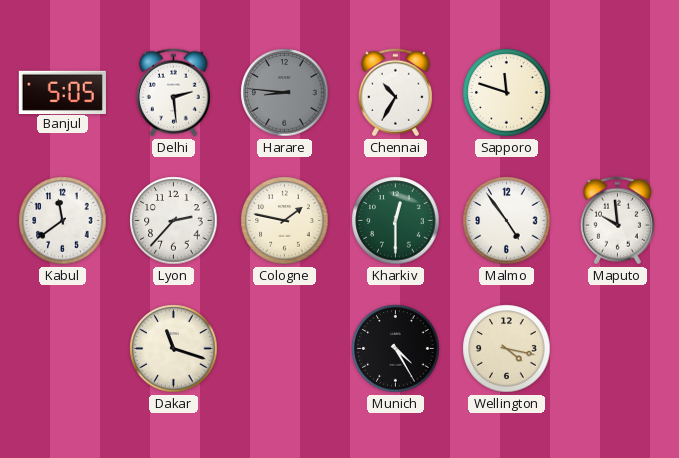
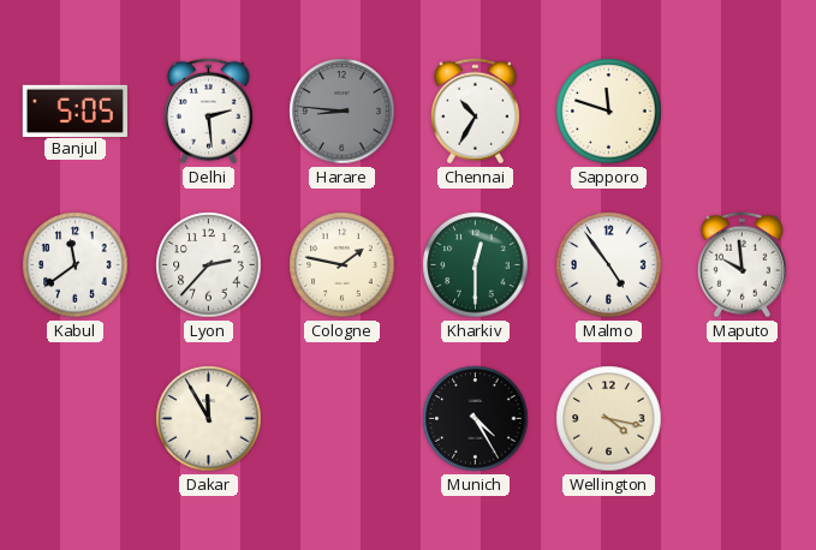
Dakar: 11:18 -> 11:55
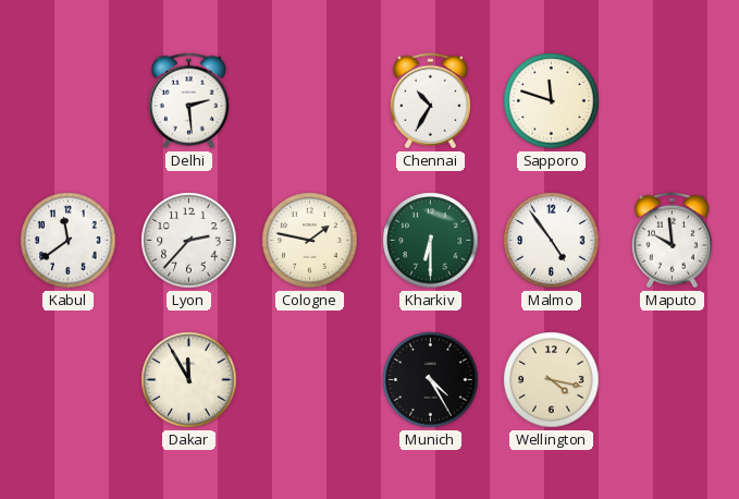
Banjul: 5:05 -> none
Harare: 8:46 -> none
Kharkiv: 12:30 -> 6:30
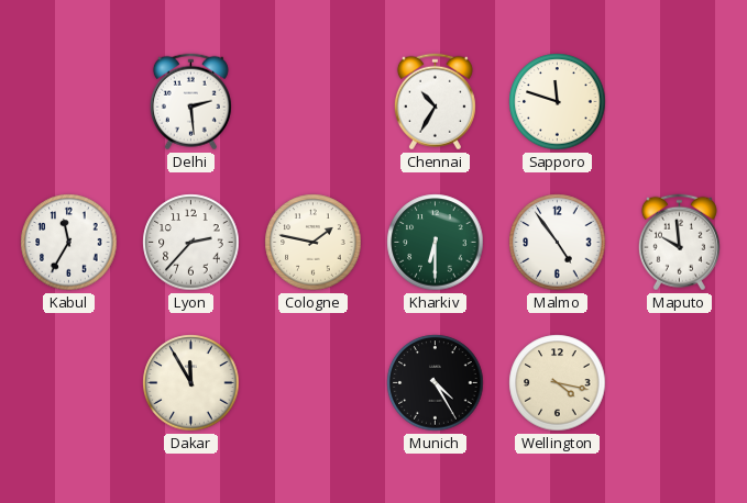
Kabul: 11:39 -> 11:35
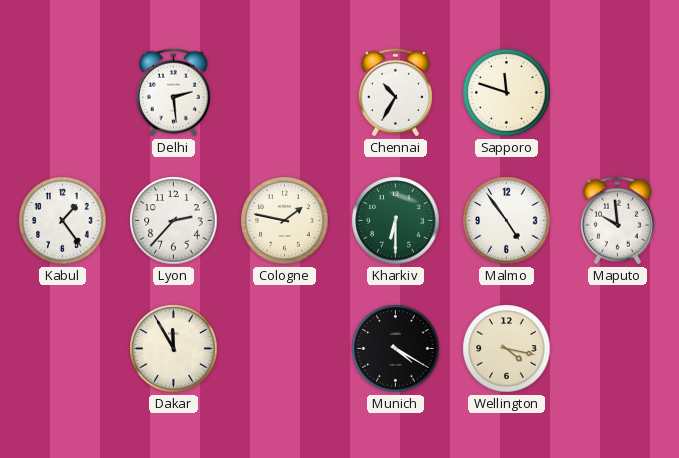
Kabul: 11:35 -> 1:24
Munich: 4:25 -> 4:20
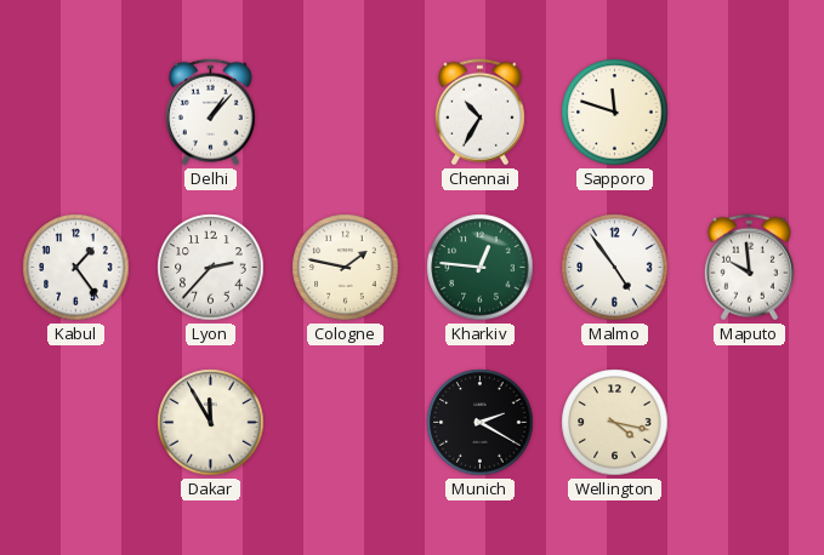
Delhi: 2:29 -> 1:07
Kharkiv: 6:30 -> 12:46
Munich: 4:20 -> 2:20
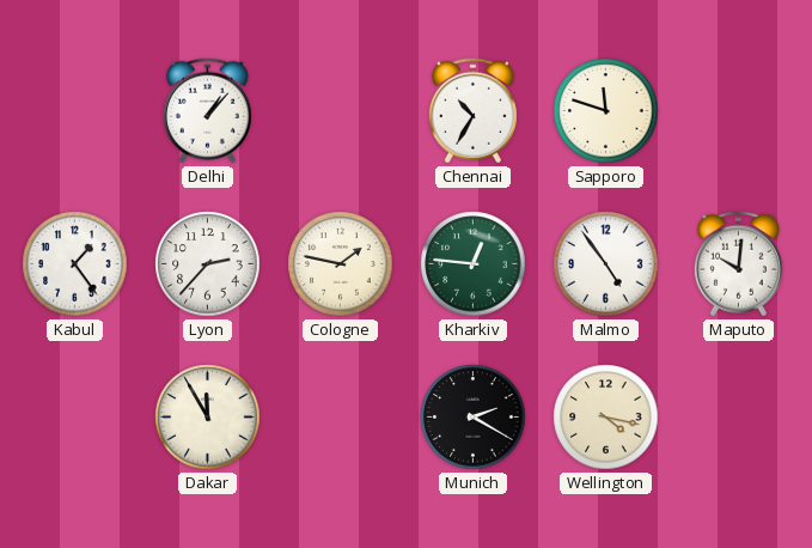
Maputo: 9:59 -> 10:01
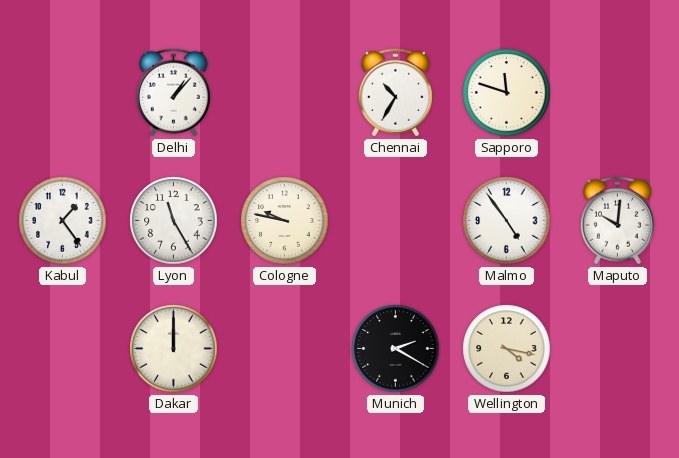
Lyon: 2:37 -> 11:25
Cologne: 1:47 -> 9:47
Kharkiv: 12:46 -> none
Dakar: 11:55 -> 12:00
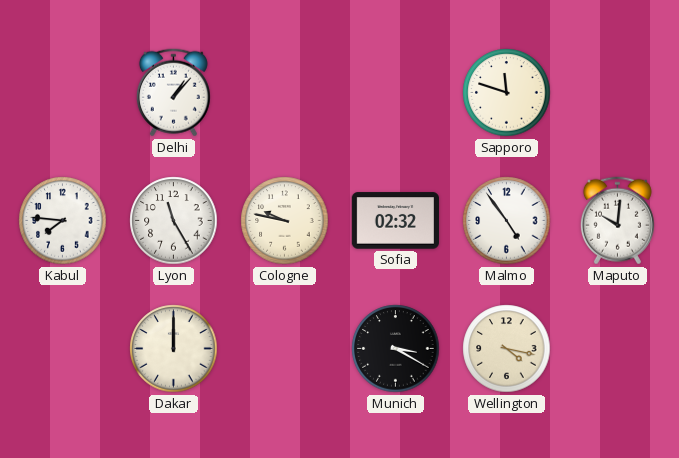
Chennai: 10:35 -> none
Kabul: 1:24 -> 7:46
Sofia: none -> 02:32
Munich: 2:20 -> 3:20
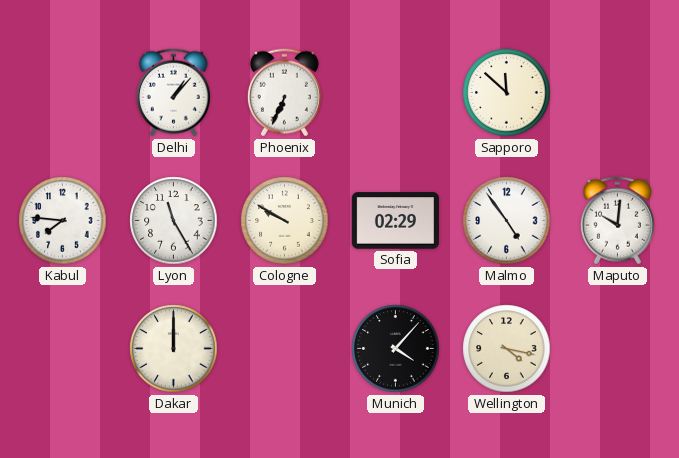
Phoenix: none -> 6:34
Sapporo: 11:48 -> 11:52
Cologne: 9:47 -> 9:50
Sofia: 02:32 -> 02:29
Munich: 3:20 -> 4:07
